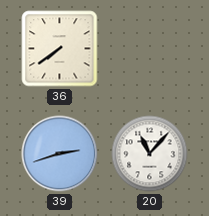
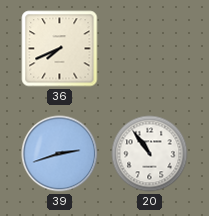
36: 7:39 -> 7:41
20: 11:07 -> 10:54
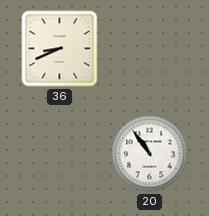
36: 7:41 -> 8:41
39: 2:42 -> none
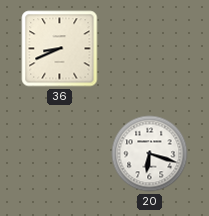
20: 10:54 -> 6:18
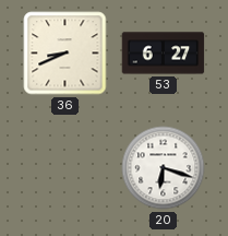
53: none -> 6:27
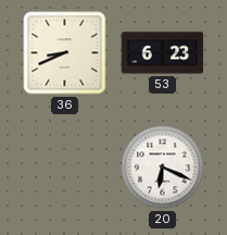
53: 6:27 -> 6:23
20: 6:18 -> 6:19
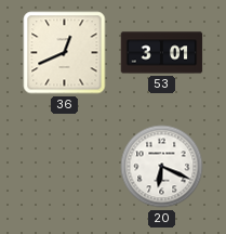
36: 8:41 -> 12:41
53: 6:23 -> 3:01
